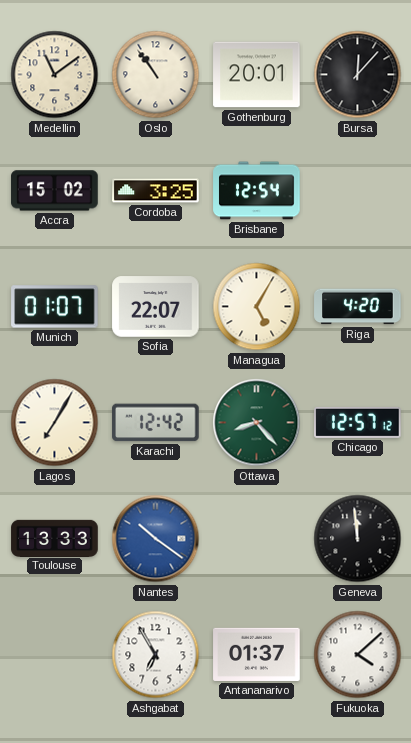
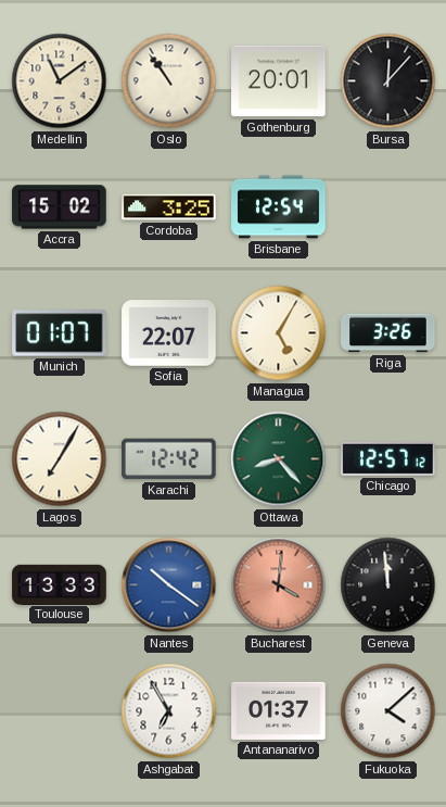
Riga: 4:20 -> 3:26
Bucharest: none -> 4:01
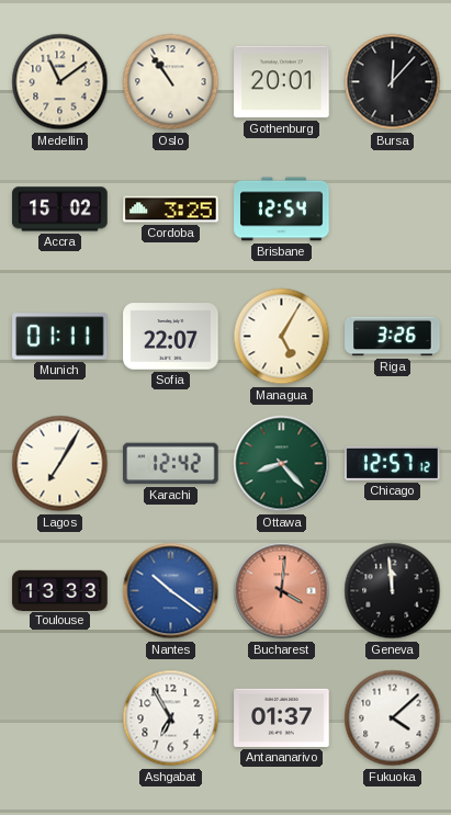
Munich: 01:07 -> 01:11
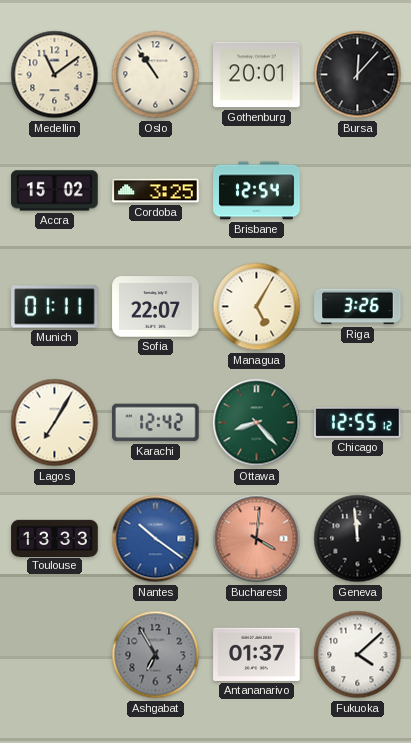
Chicago: 12:57 -> 12:55
Ashgabat dial: white -> grey
